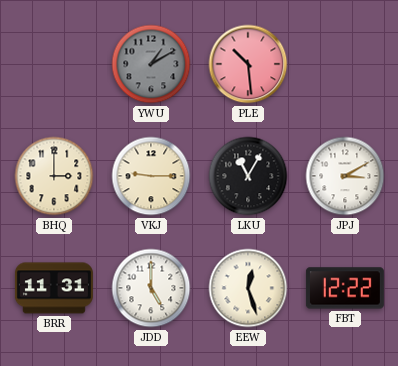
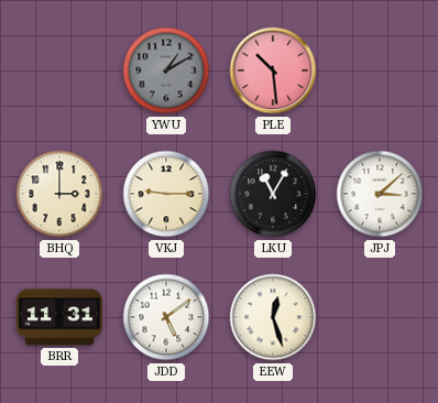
JPJ: 3:10 -> 3:08
JDD: 5:00 -> 5:09
FBT: 12:22 -> none
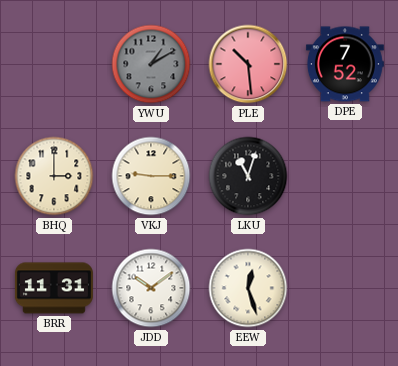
DPE: none -> 7:52
LKU: 11:05 -> 11:03
JPJ: 3:08 -> none
JDD: 5:09 -> 10:09
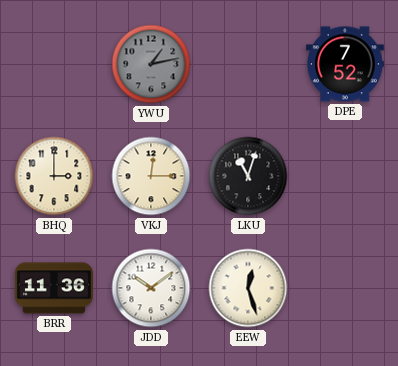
YWU: 1:10 -> 1:13
PLE: 10:29 -> none
VKJ: 9:15 -> 12:15
BRR: 11:31 -> 11:36
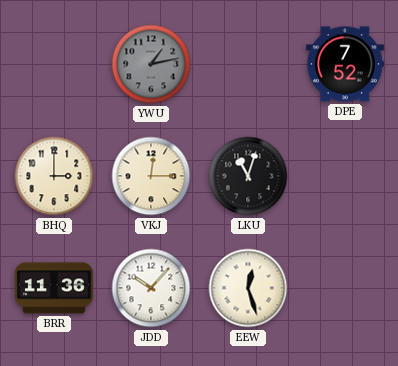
JDD: 10:09 -> 10:07
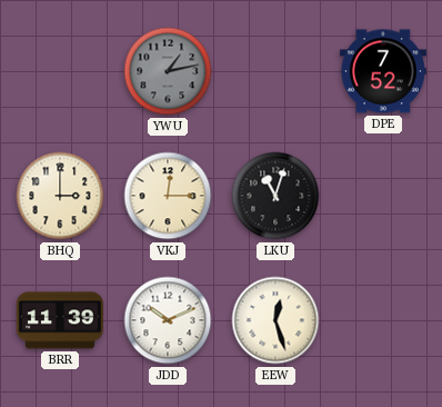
BRR: 11:36 -> 11:39
JDD: 10:07 -> 10:11
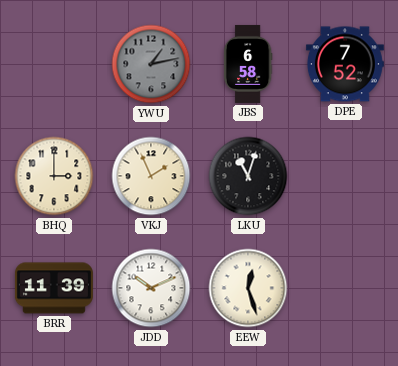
JBS: none -> 6:58
VKJ: 12:15 -> 1:56
